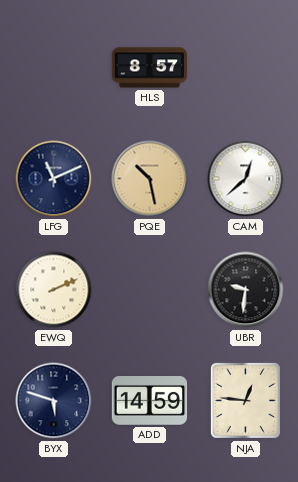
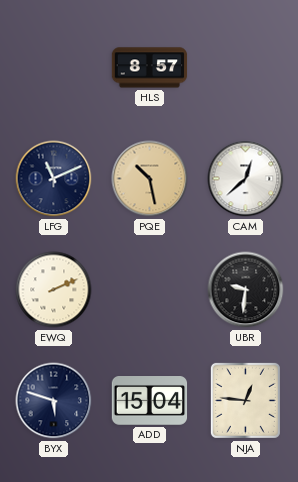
ADD: 14:59 -> 15:04
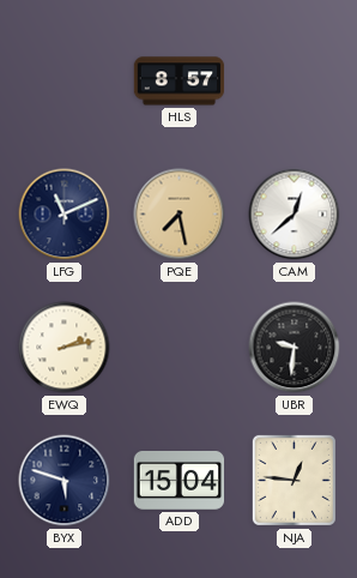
PQE: 10:28 -> 7:28
EWQ: 2:11 -> 2:13
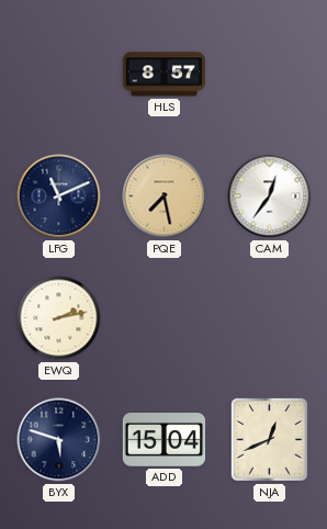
CAM: 12:38 -> 12:36
UBR: 9:31 -> none
NJA: 12:46 -> 12:41
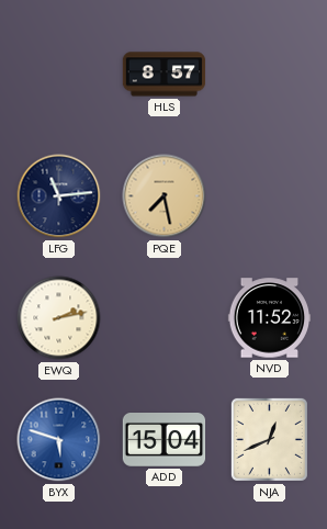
LFG: 11:11 -> 11:14
CAM: 12:36 -> none
NVD: none -> 11:52
BYX dial: navy -> blue
